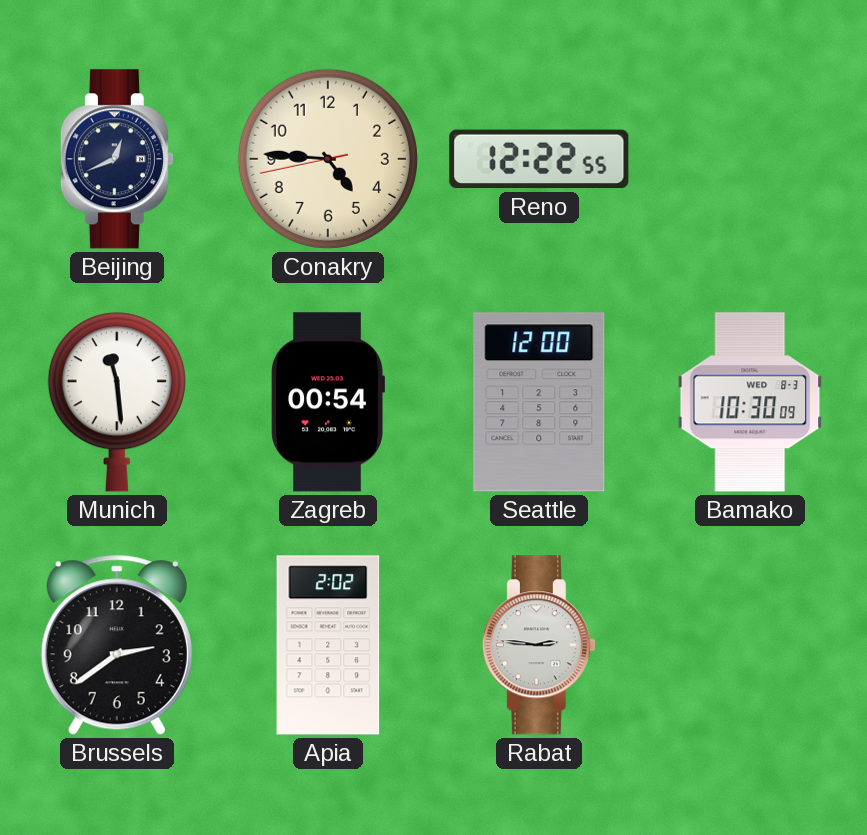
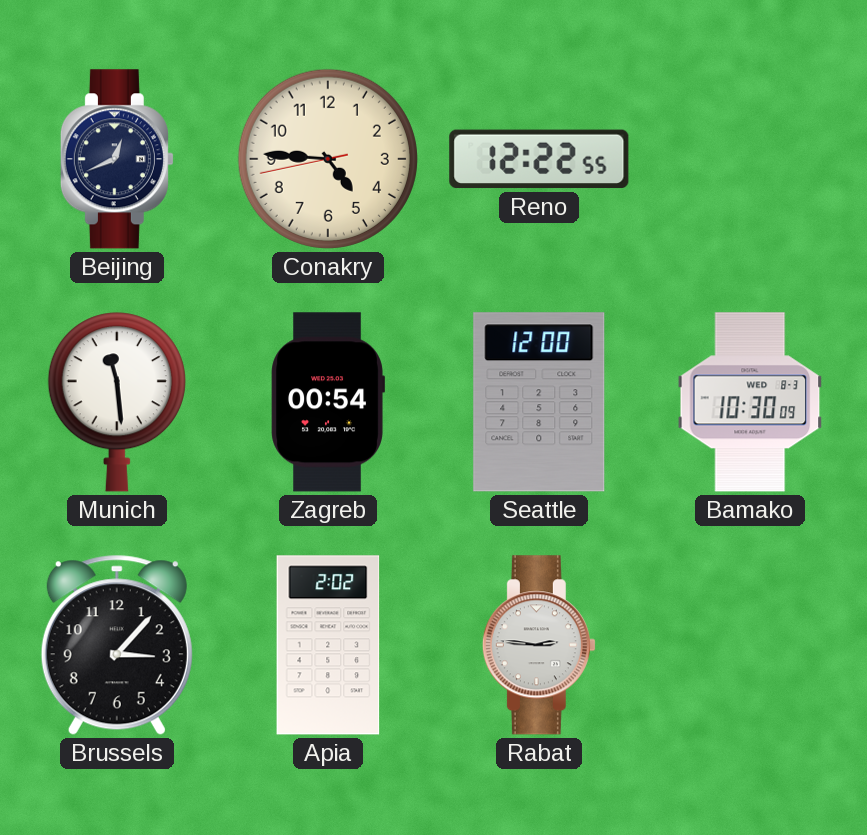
Brussels: 2:39 -> 3:07
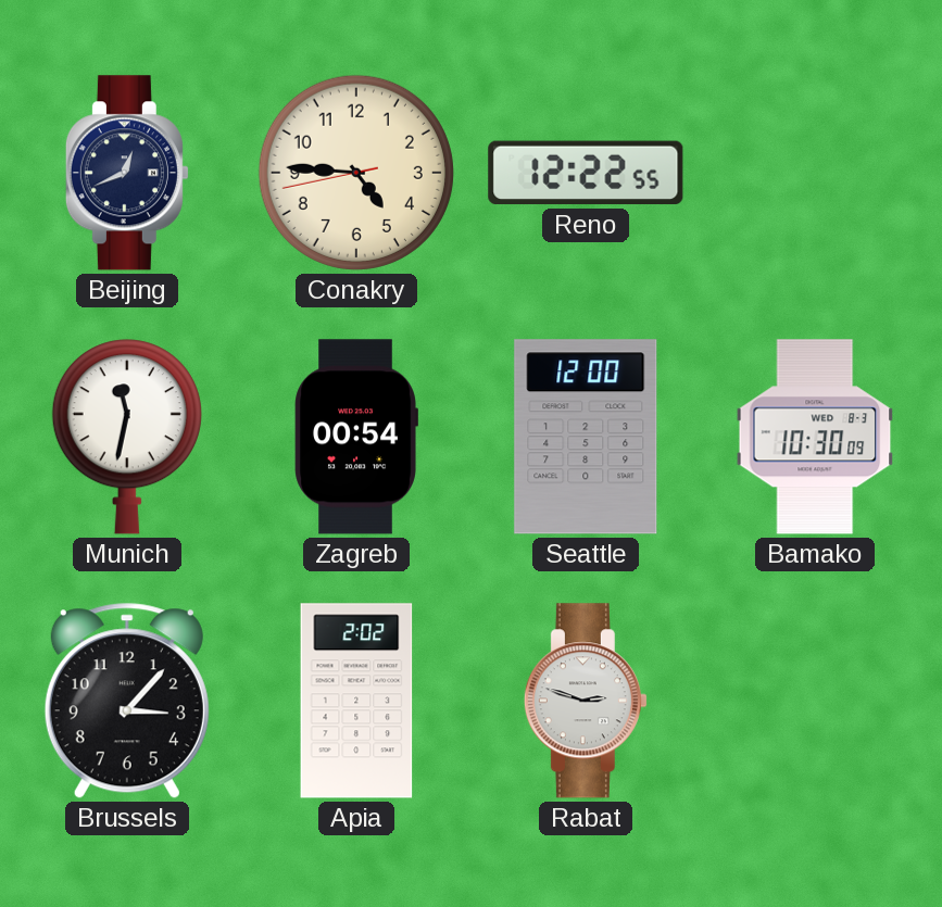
Munich: 11:29 -> 11:32
Rabat: 2:46 -> 2:48
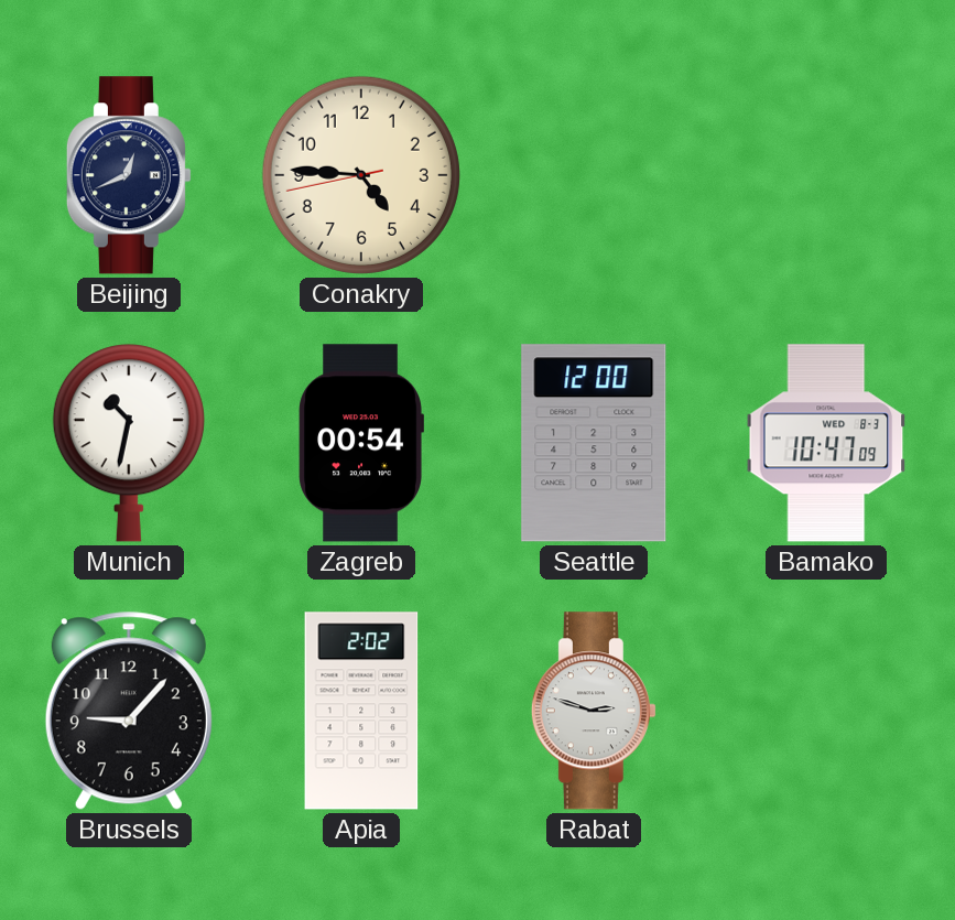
Reno: 12:22 -> none
Munich: 11:32 -> 10:32
Bamako: 10:30 -> 10:47
Brussels: 3:07 -> 9:07
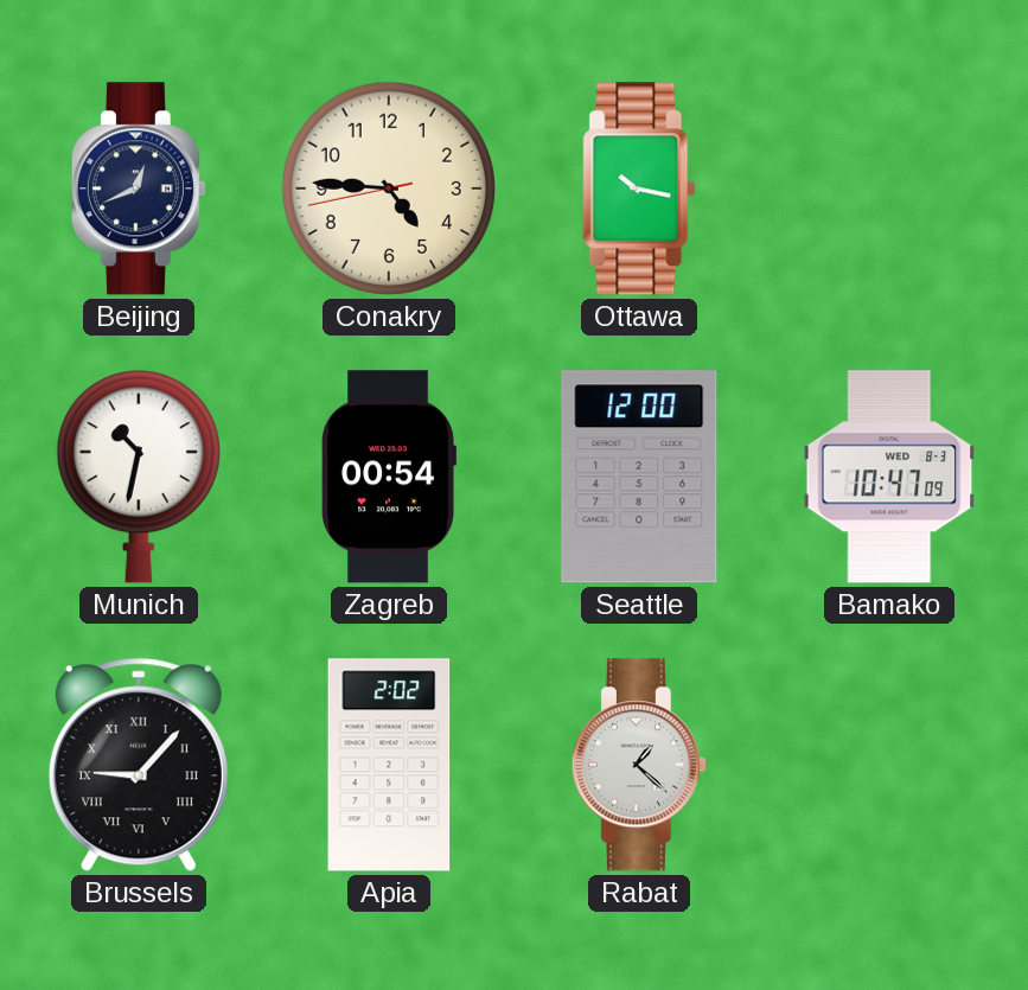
Ottawa: none -> 10:17
Brussels numerals: Arabic -> Roman
Rabat: 2:48 -> 1:22
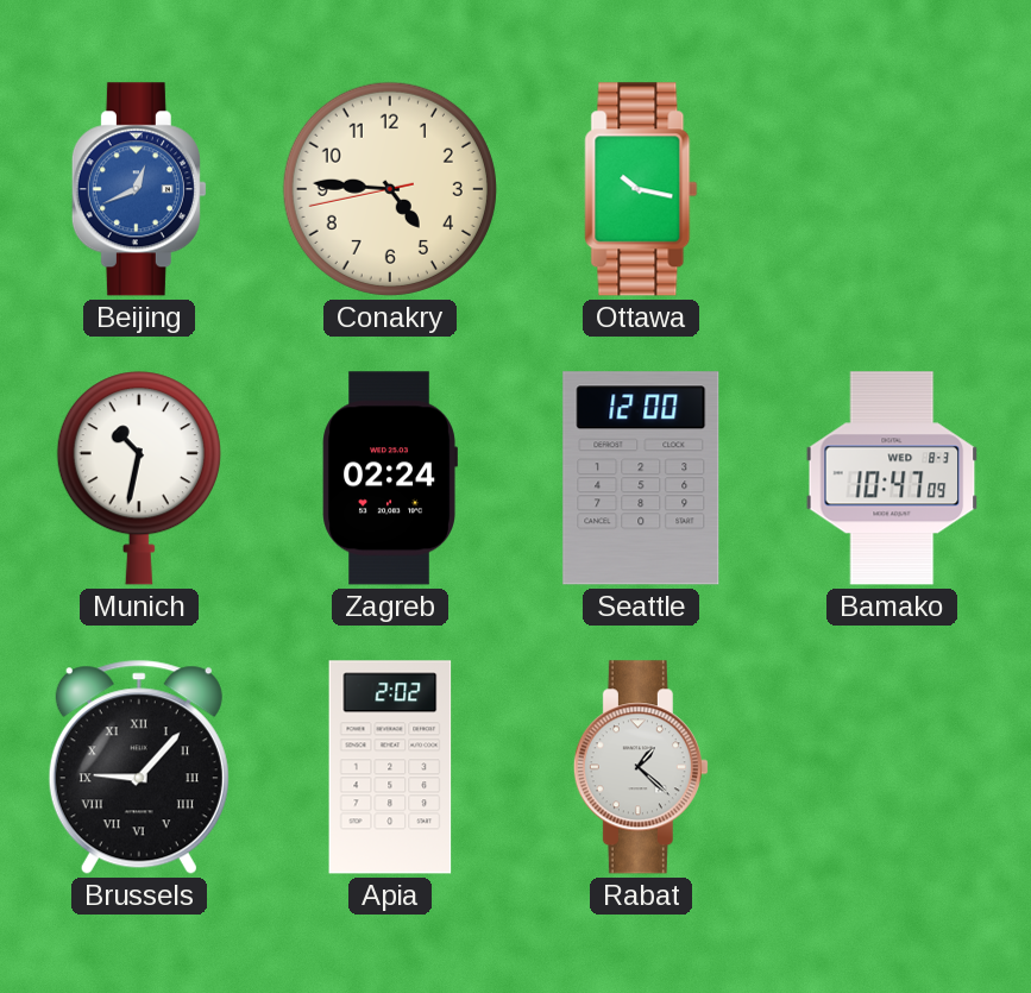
Beijing dial: navy -> blue
Zagreb: 00:54 -> 02:24
